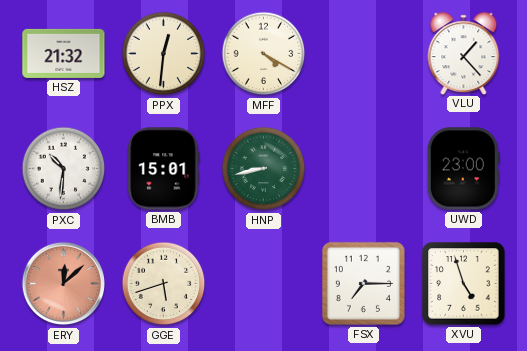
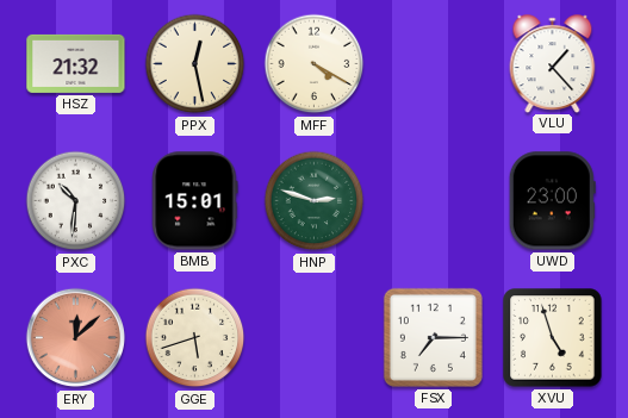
PPX: 12:31 -> 12:28
HNP: 8:43 -> 2:48
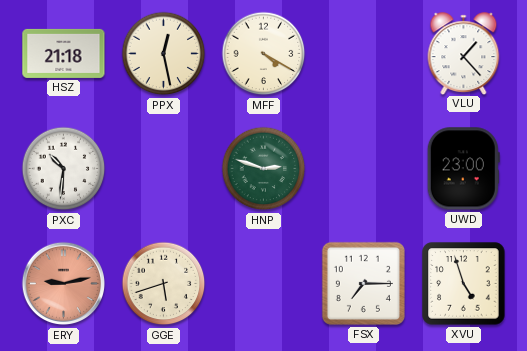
HSZ: 21:32 -> 21:18
BMB: 15:01 -> none
ERY: 12:08 -> 9:13
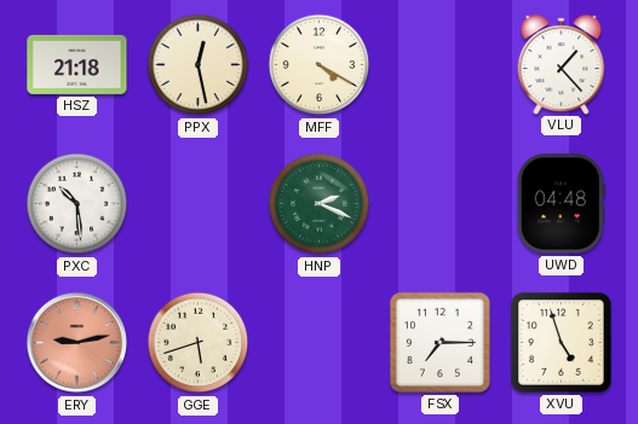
PXC: 10:31 -> 10:29
HNP: 2:48 -> 2:19
UWD: 23:00 -> 04:48
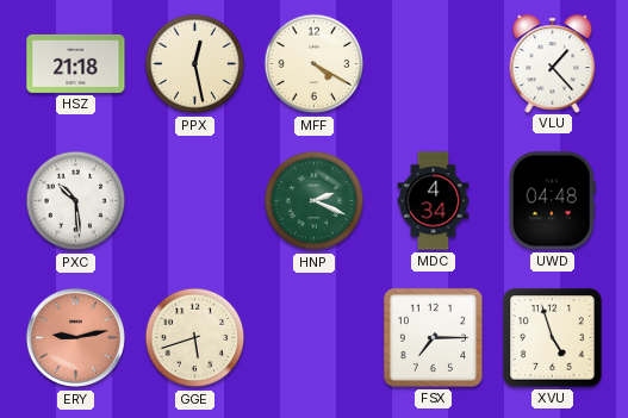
MDC: none -> 4:34
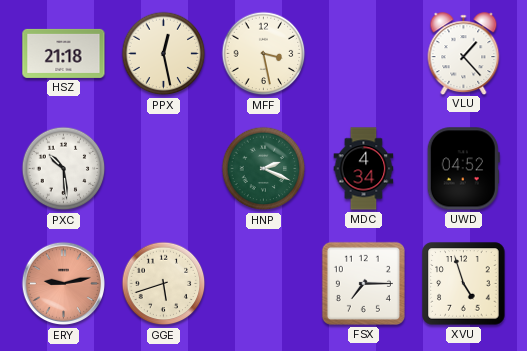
MFF: 4:20 -> 3:28
UWD: 04:48 -> 04:52
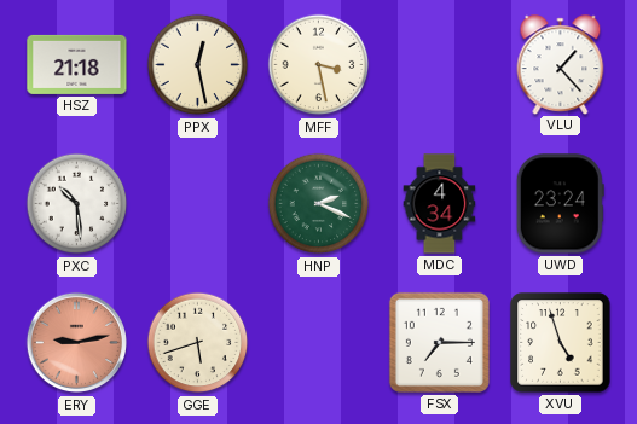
UWD: 04:52 -> 23:24
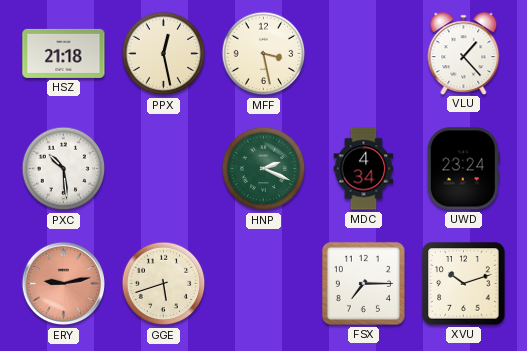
XVU: 4:57 -> 10:12
